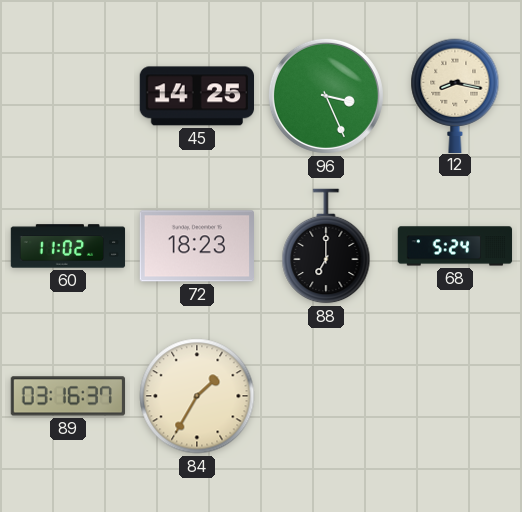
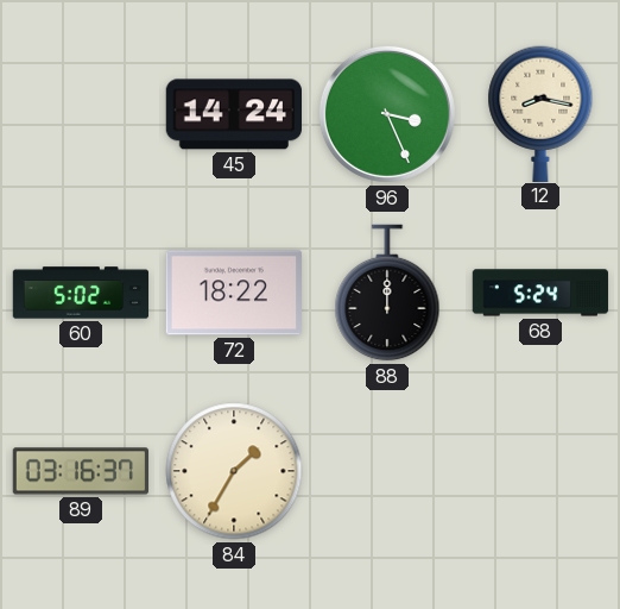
45: 14:25 -> 14:24
60: 11:02 -> 5:02
72: 18:23 -> 18:22
88: 7:00 -> 12:00
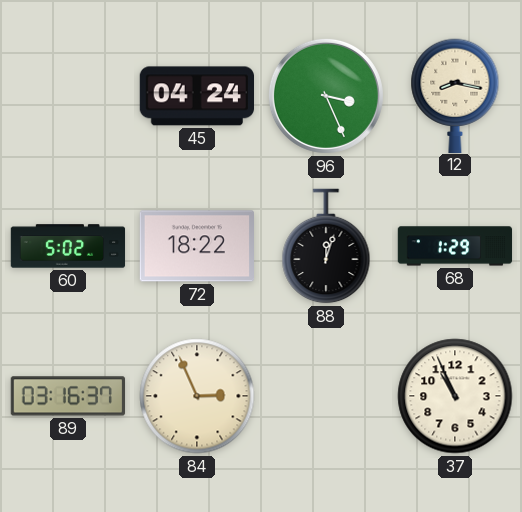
45: 14:24 -> 04:24
88: 12:00 -> 12:03
68: 5:24 -> 1:29
84: 1:35 -> 2:56
37: none -> 10:56
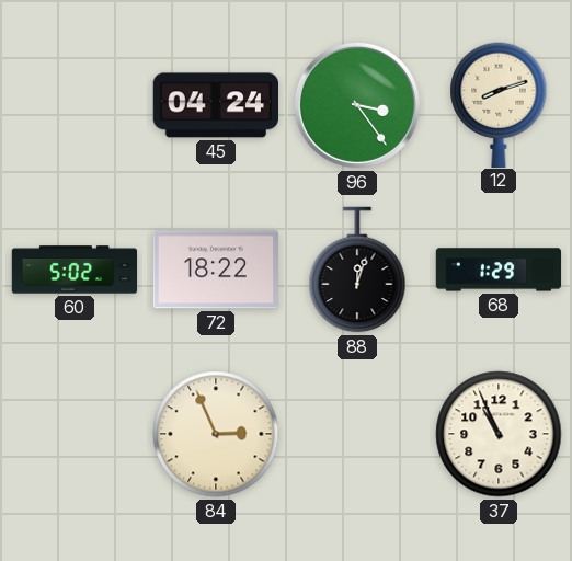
96: 3:26 -> 3:24
12: 8:17 -> 8:12
89: 03:16 -> none
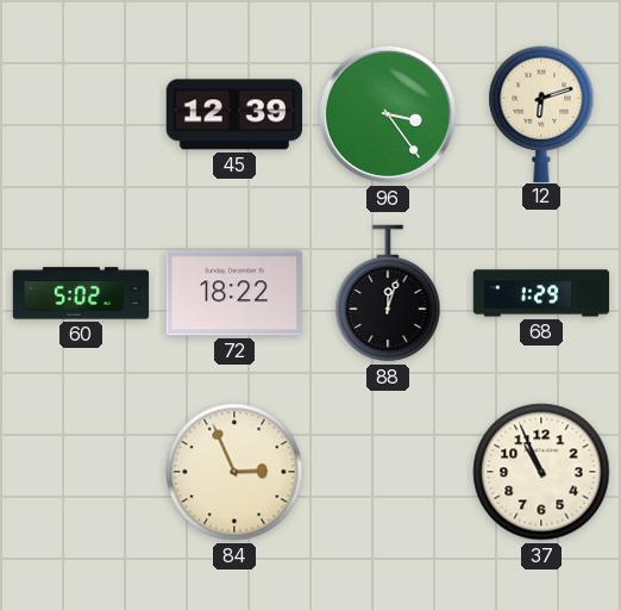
45: 04:24 -> 12:39
12: 8:12 -> 6:12
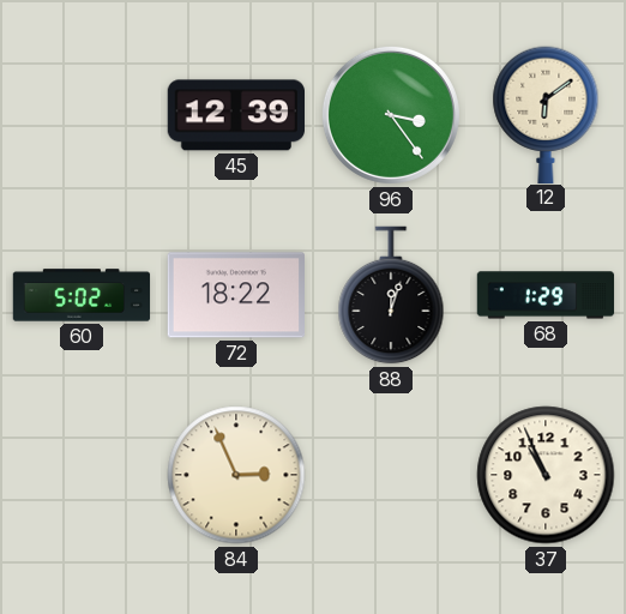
12: 6:12 -> 6:09
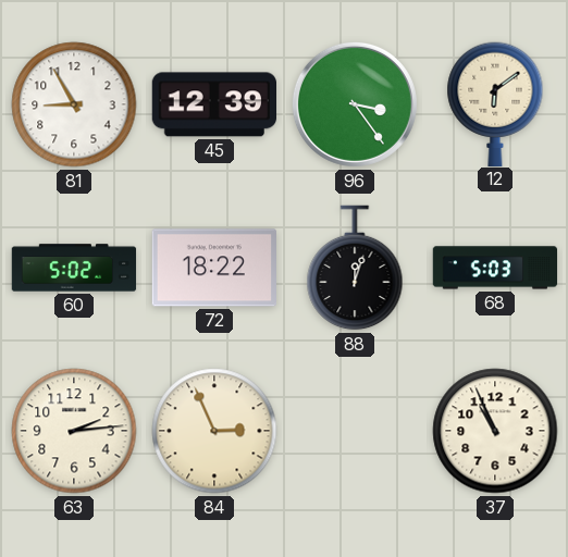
81: none -> 8:55
68: 1:29 -> 5:03
63: none -> 2:14
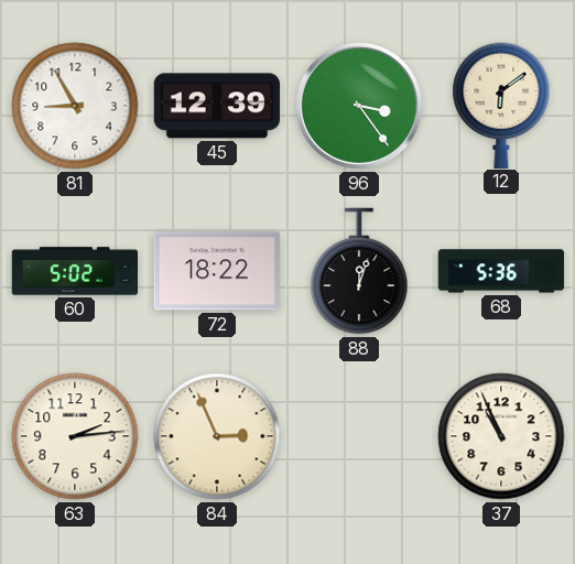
68: 5:03 -> 5:36
